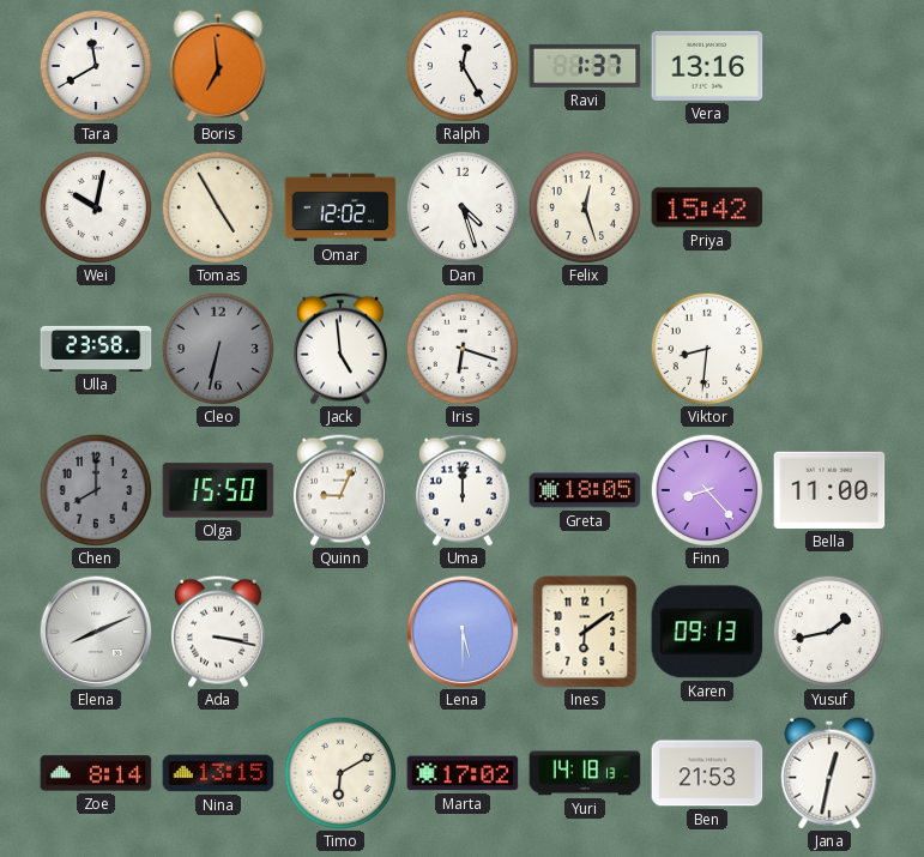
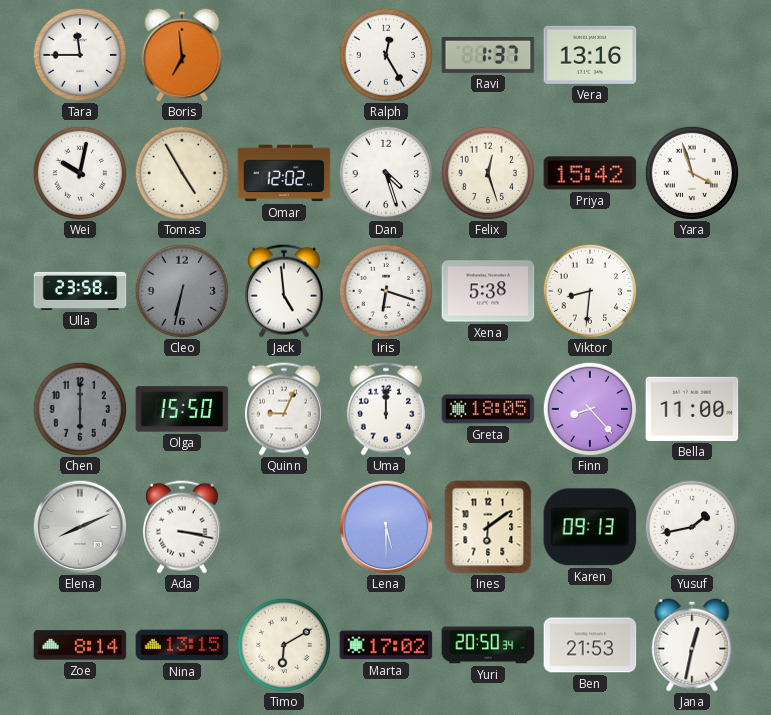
Tara: 11:40 -> 11:45
Yara: none -> 3:57
Xena: none -> 5:38
Chen: 8:00 -> 6:00
Yuri: 14:18 -> 20:50
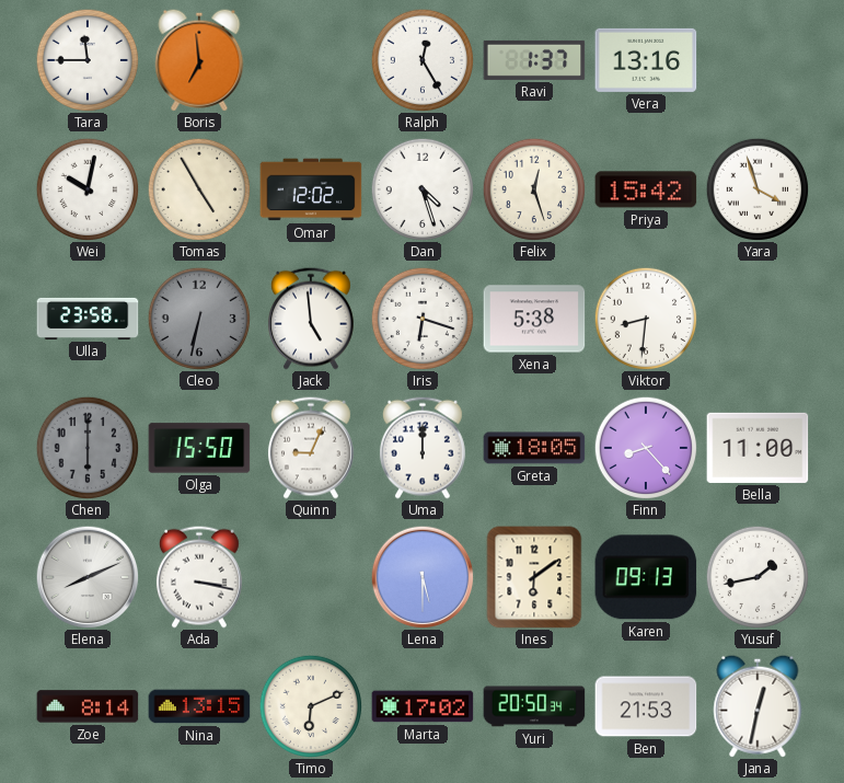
Timo: 6:10 -> 6:11
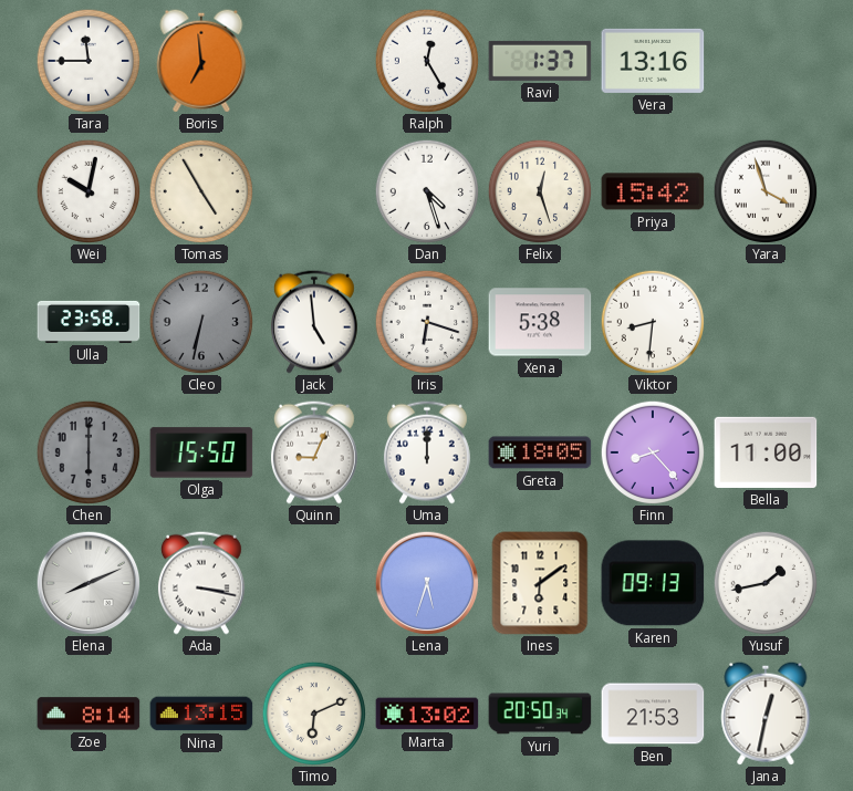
Omar: 12:02 -> none
Lena: 5:30 -> 5:33
Marta: 17:02 -> 13:02
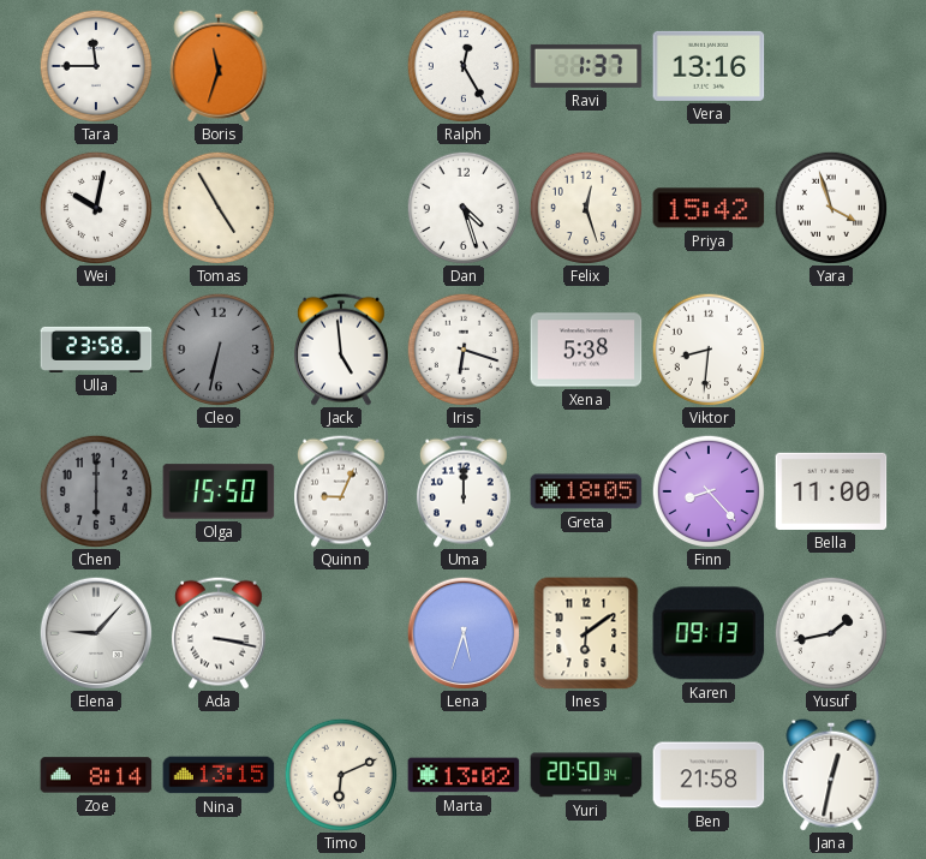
Boris: 6:59 -> 11:33
Elena: 8:11 -> 9:07
Ben: 21:53 -> 21:58
